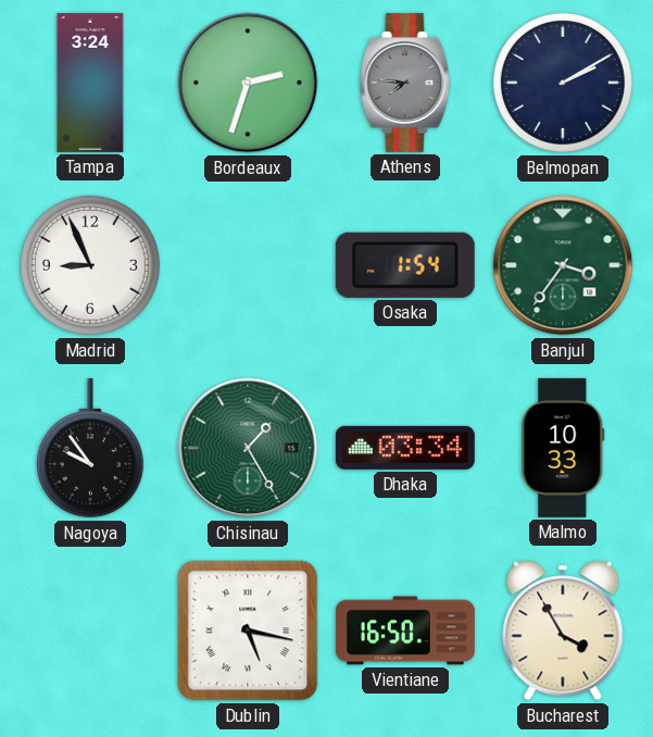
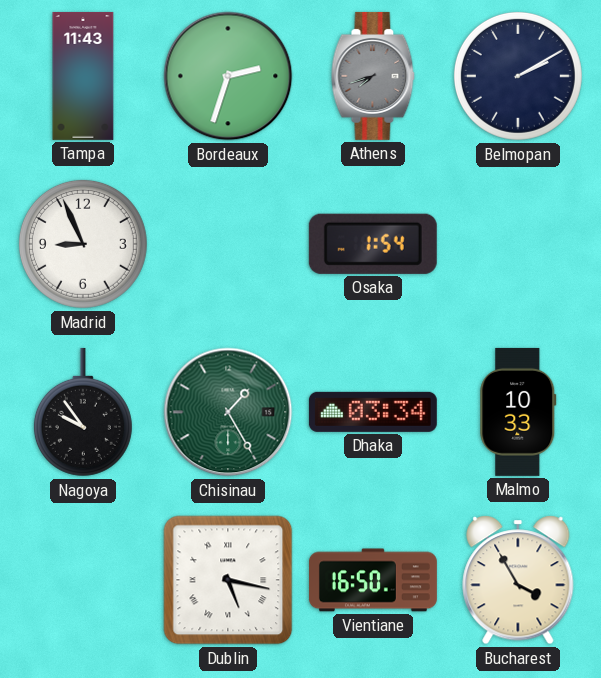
Tampa: 3:24 -> 11:43
Athens: 7:46 -> 7:42
Banjul: 3:36 -> none
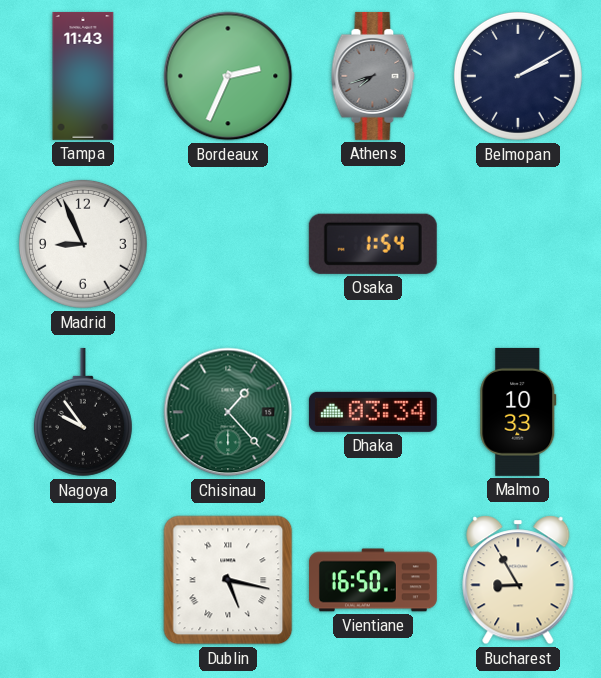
Bordeaux: 2:33 -> 2:34
Chisinau: 1:25 -> 1:23
Bucharest: 3:55 -> 8:55
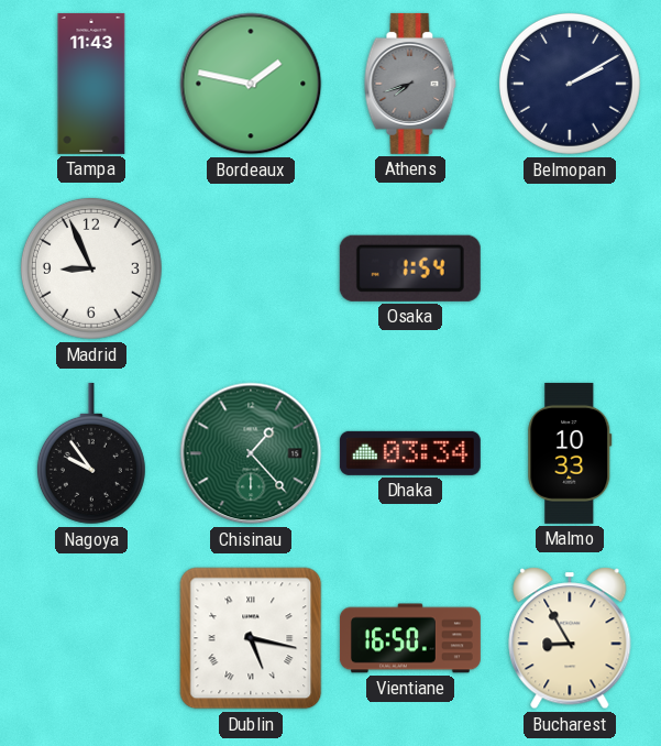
Bordeaux: 2:34 -> 1:47
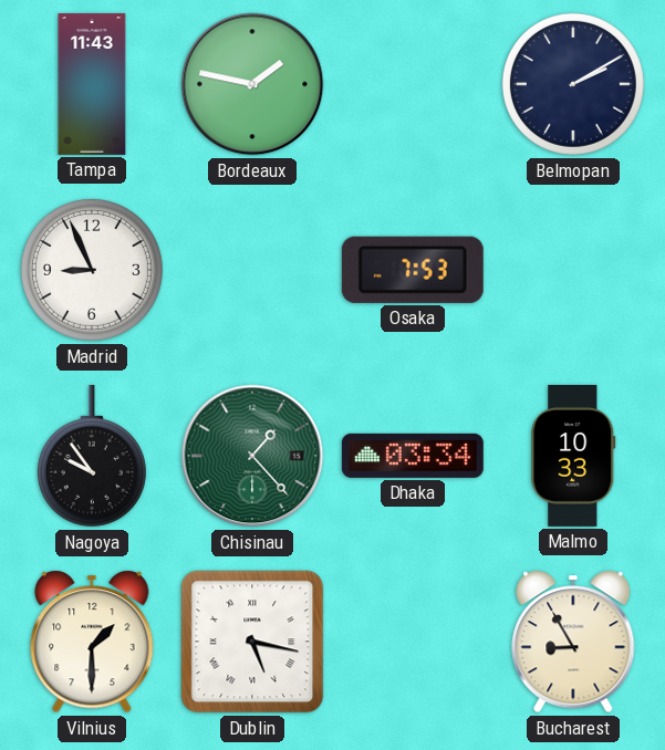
Athens: 7:42 -> none
Osaka: 1:54 -> 7:53
Vilnius: none -> 1:30
Vientiane: 16:50 -> none
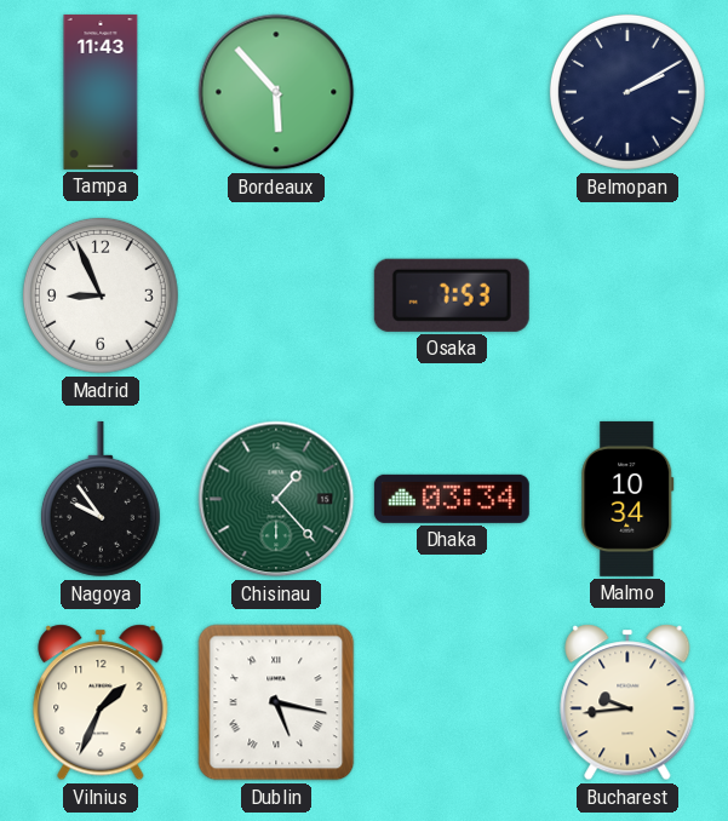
Bordeaux: 1:47 -> 5:53
Malmo: 10:33 -> 10:34
Vilnius: 1:30 -> 1:34
Bucharest: 8:55 -> 9:44
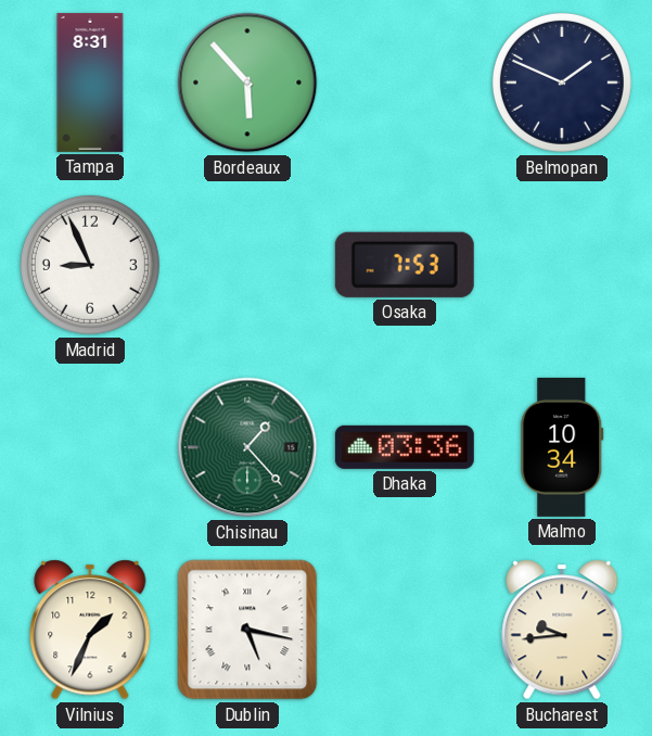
Tampa: 11:43 -> 8:31
Belmopan: 2:10 -> 1:49
Nagoya: 9:54 -> none
Dhaka: 03:34 -> 03:36
